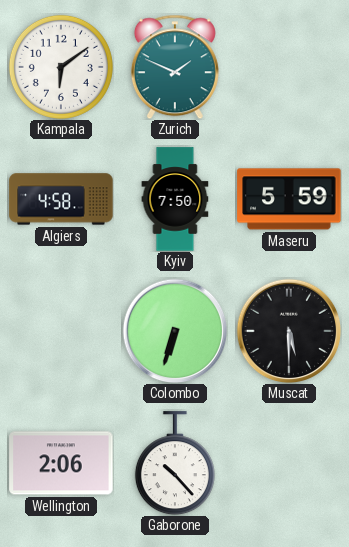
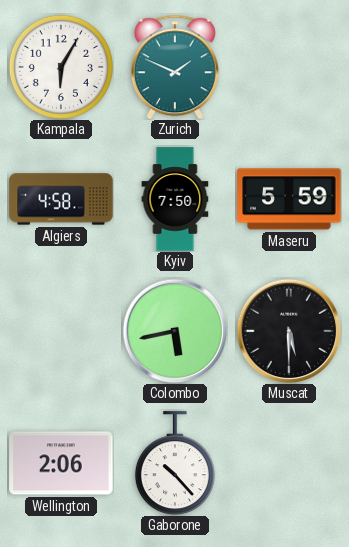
Kampala: 6:09 -> 6:05
Colombo: 6:33 -> 5:43
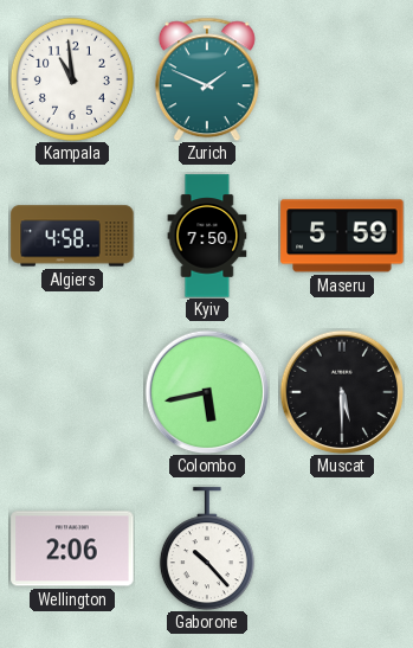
Kampala: 6:05 -> 10:59
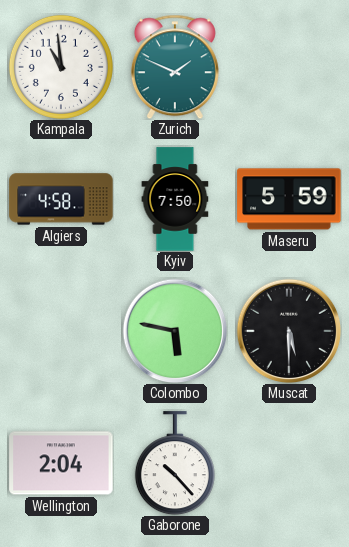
Colombo: 5:43 -> 5:47
Wellington: 2:06 -> 2:04
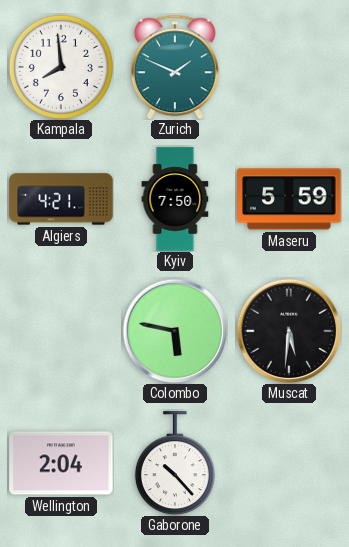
Kampala: 10:59 -> 7:59
Algiers: 4:58 -> 4:21
Muscat: 5:30 -> 5:31
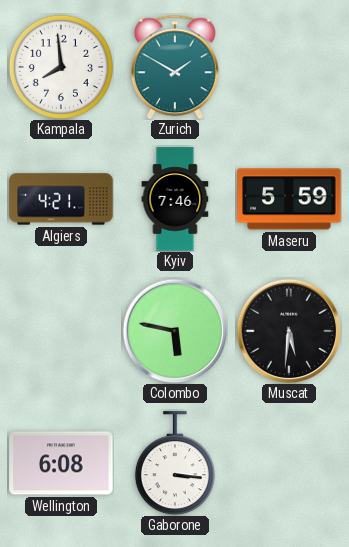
Zurich: 1:49 -> 1:50
Kyiv: 7:50 -> 7:46
Wellington: 2:04 -> 6:08
Gaborone: 10:23 -> 3:16
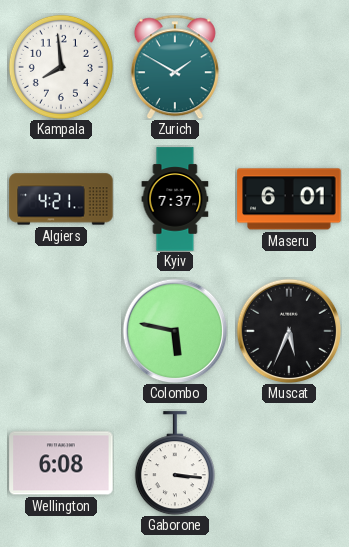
Kyiv: 7:46 -> 7:37
Maseru: 5:59 -> 6:01
Muscat: 5:31 -> 5:34
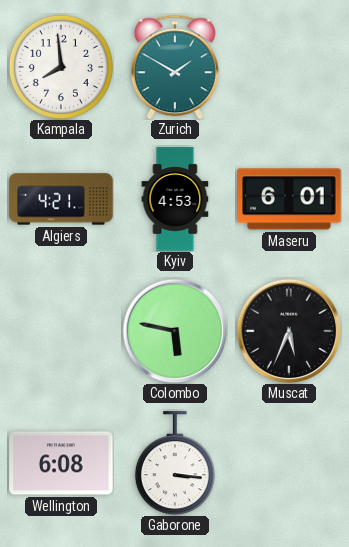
Kyiv: 7:37 -> 4:53
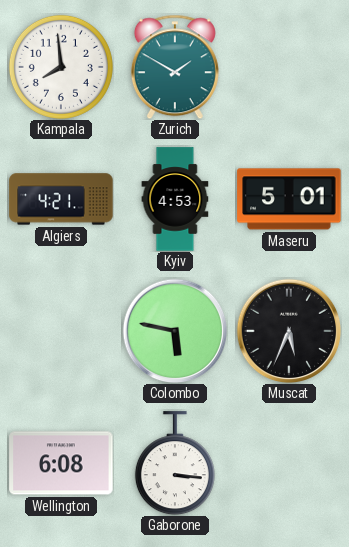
Maseru: 6:01 -> 5:01
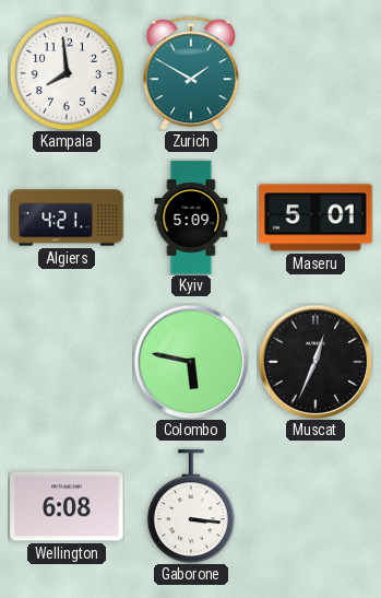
Kyiv: 4:53 -> 5:09
Muscat: 5:34 -> 12:34
